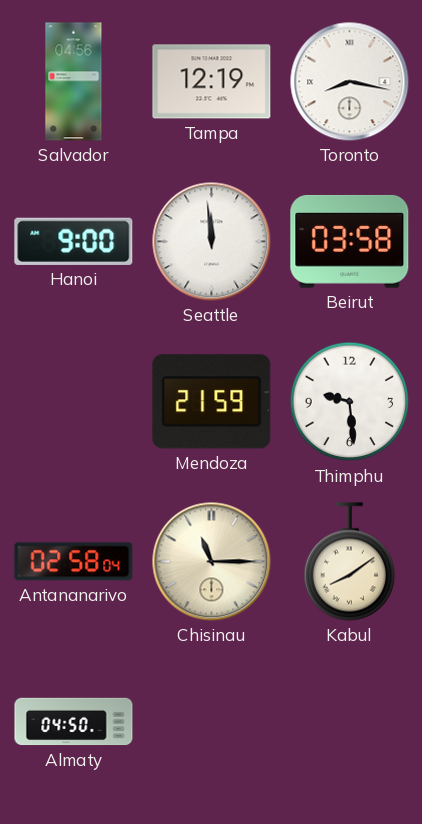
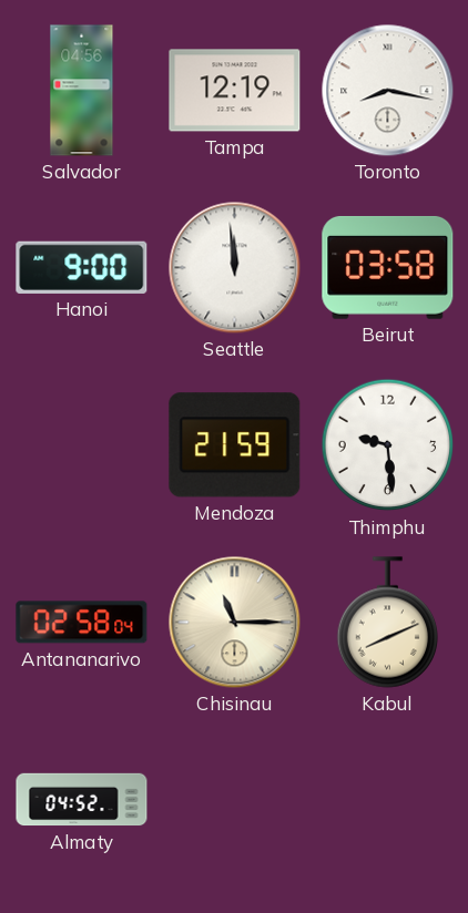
Kabul: 8:09 -> 8:11
Almaty: 04:50 -> 04:52
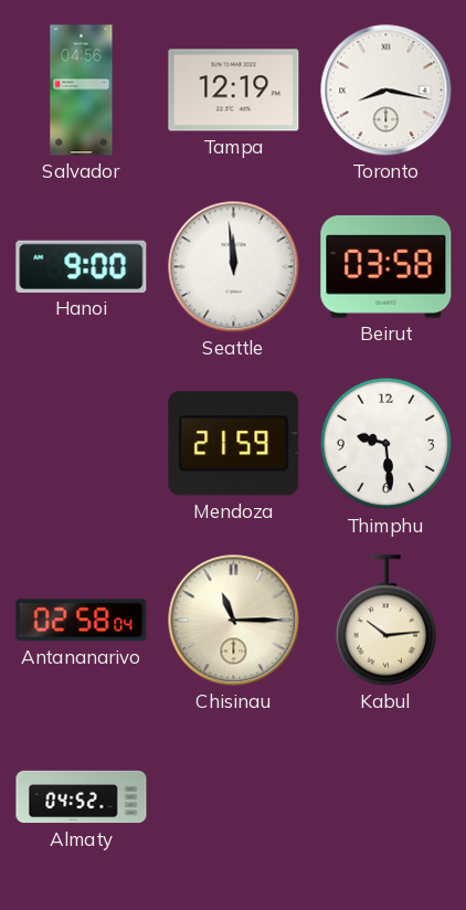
Kabul: 8:11 -> 10:14
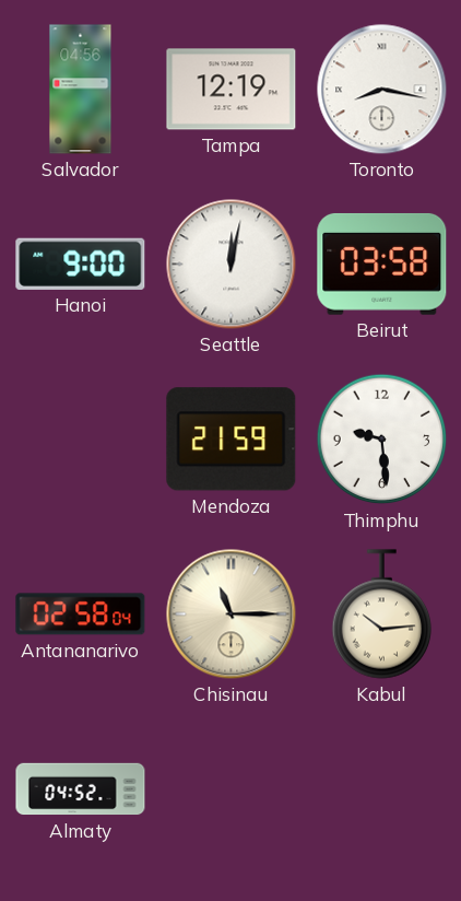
Seattle: 11:59 -> 12:02
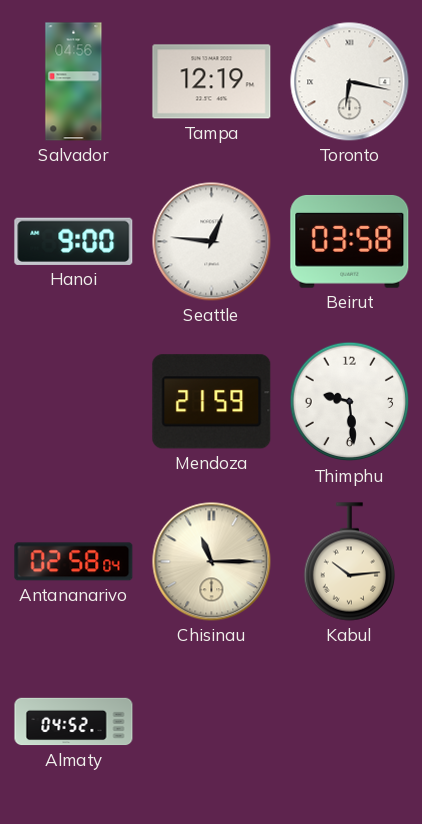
Toronto: 8:17 -> 6:17
Seattle: 12:02 -> 12:46
